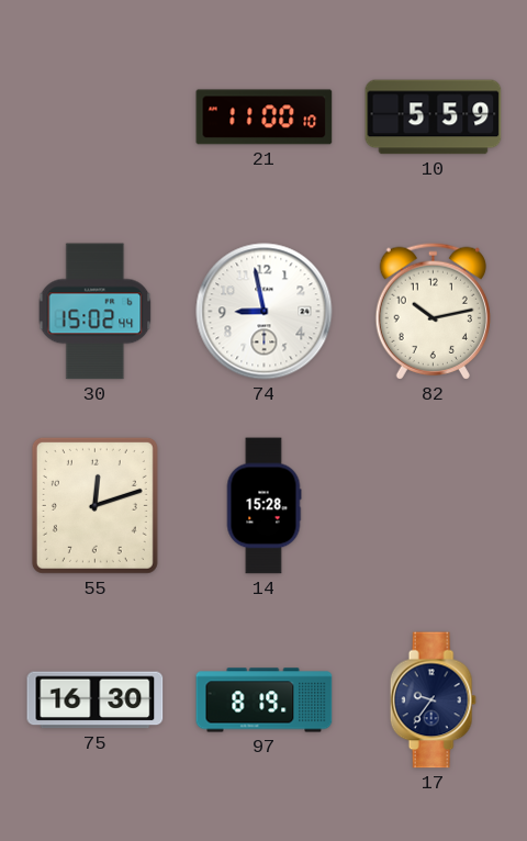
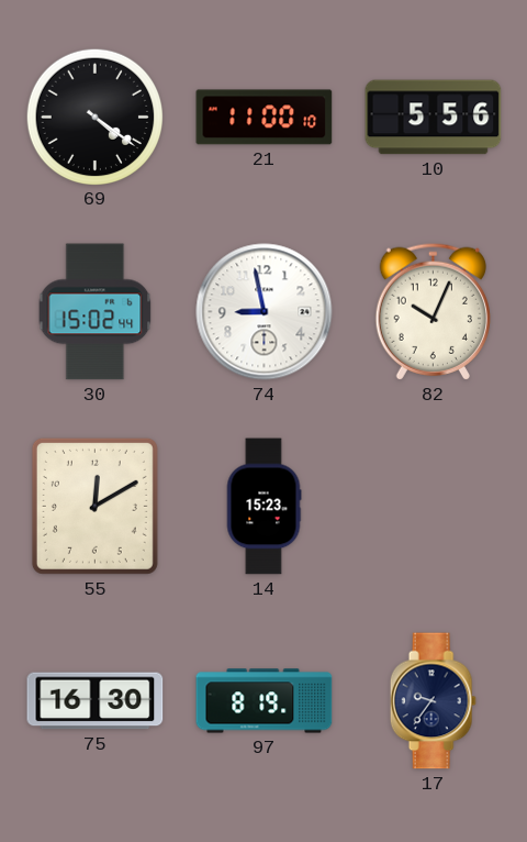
69: none -> 4:21
10: 5:59 -> 5:56
82: 10:13 -> 10:04
55: 12:12 -> 12:10
14: 15:28 -> 15:23
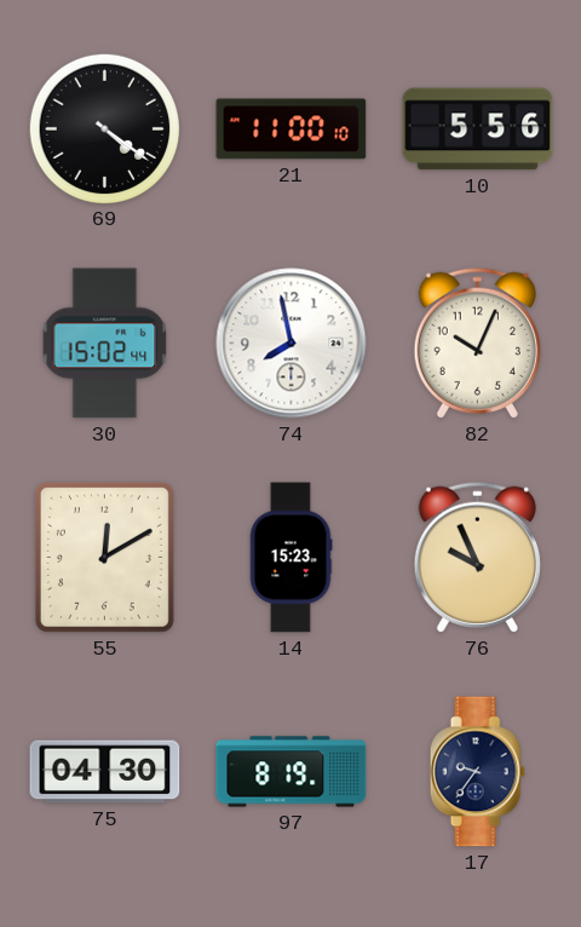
74: 8:58 -> 7:58
76: none -> 9:56
75: 16:30 -> 04:30
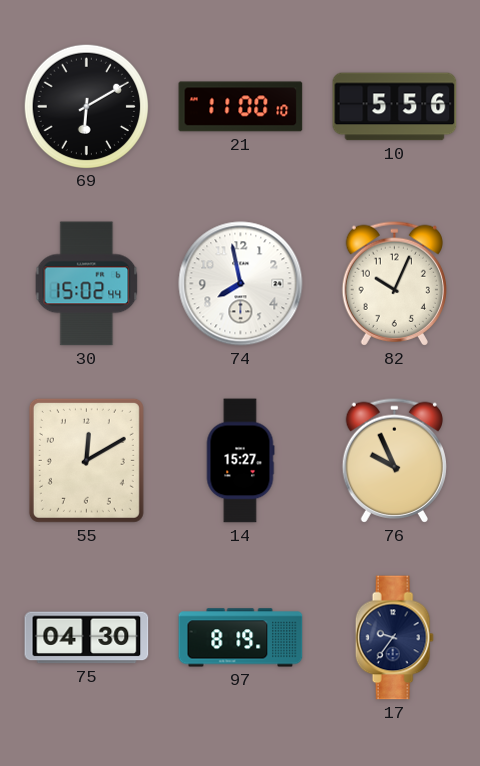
69: 4:21 -> 6:10
14: 15:23 -> 15:27
